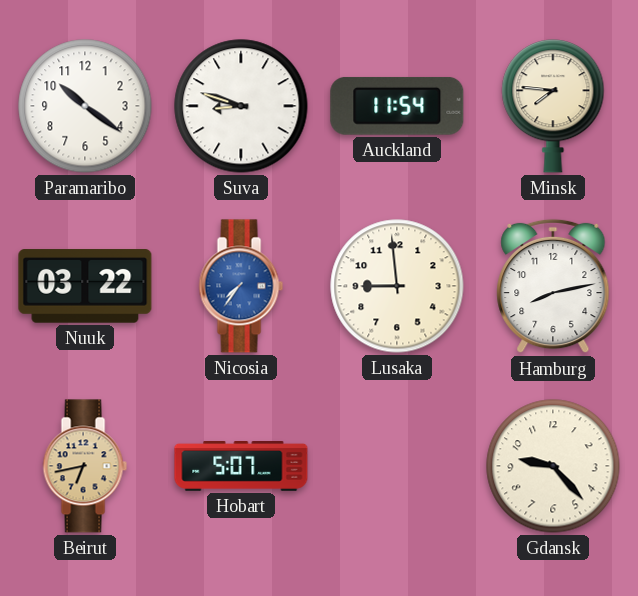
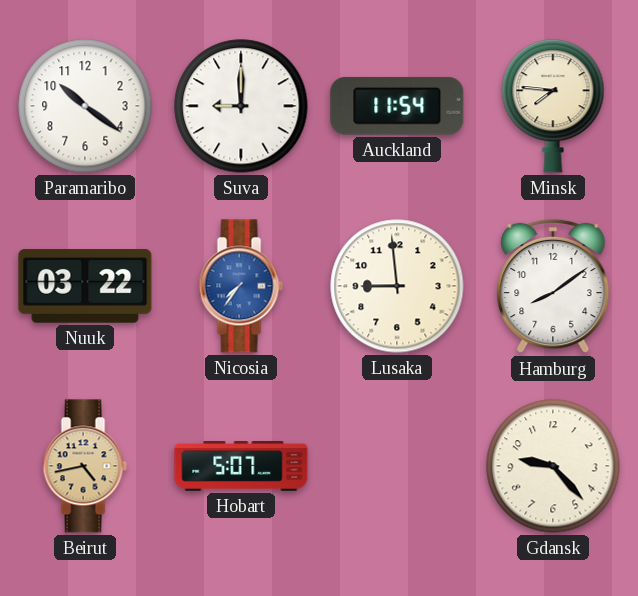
Suva: 8:48 -> 9:00
Hamburg: 8:13 -> 8:09
Beirut: 6:43 -> 4:43
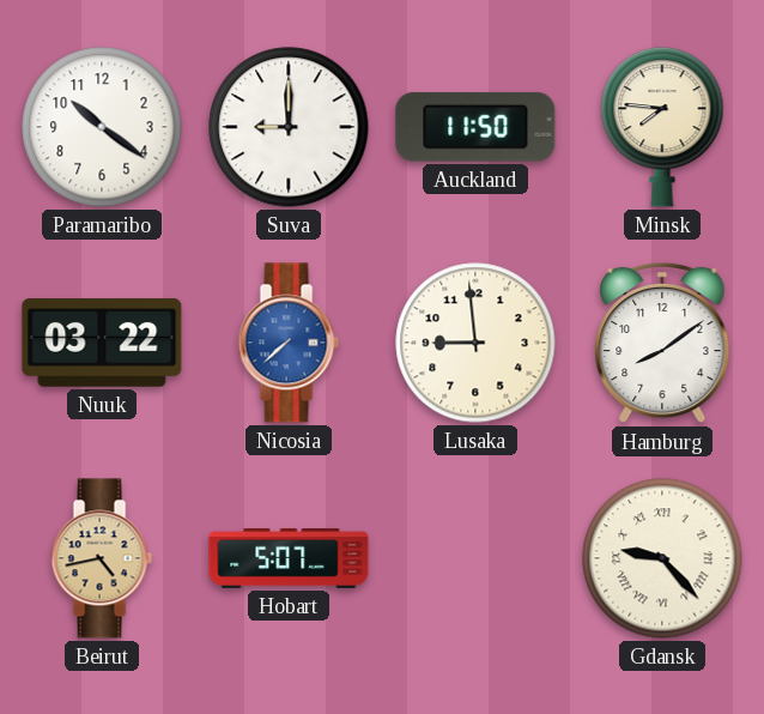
Auckland: 11:54 -> 11:50
Nicosia: 7:36 -> 7:38
Gdansk numerals: Arabic -> Roman
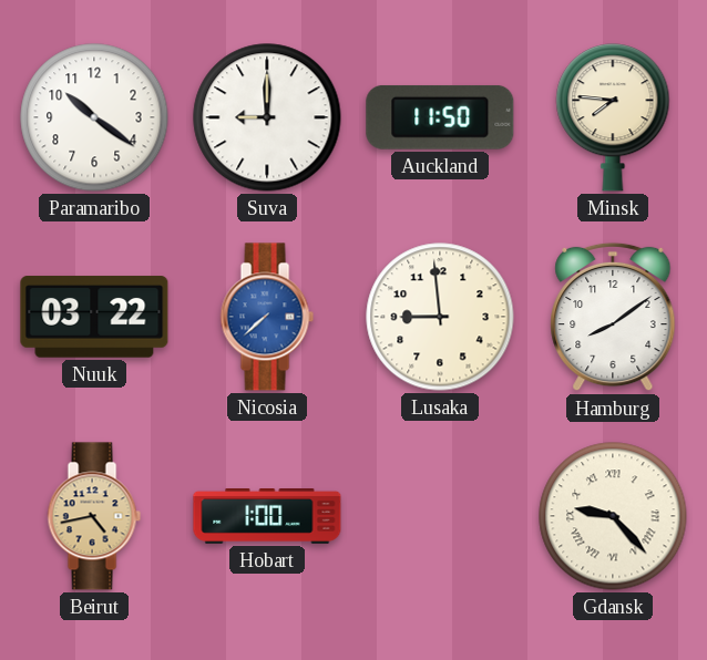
Hobart: 5:07 -> 1:00
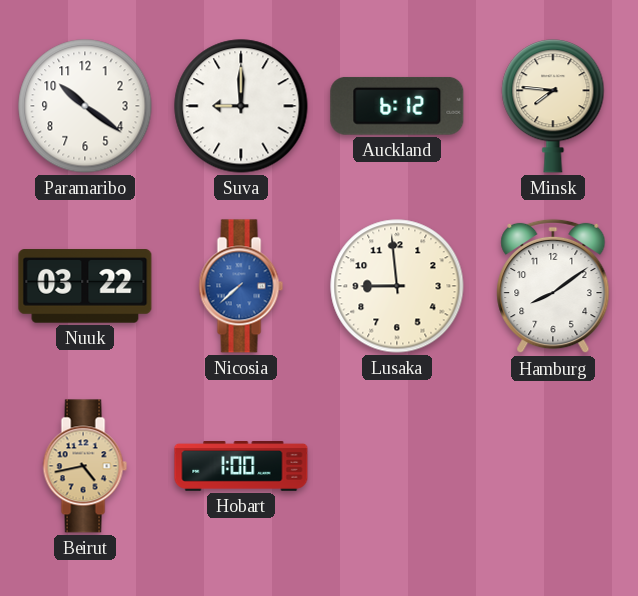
Auckland: 11:50 -> 6:12
Gdansk: 9:23 -> none
